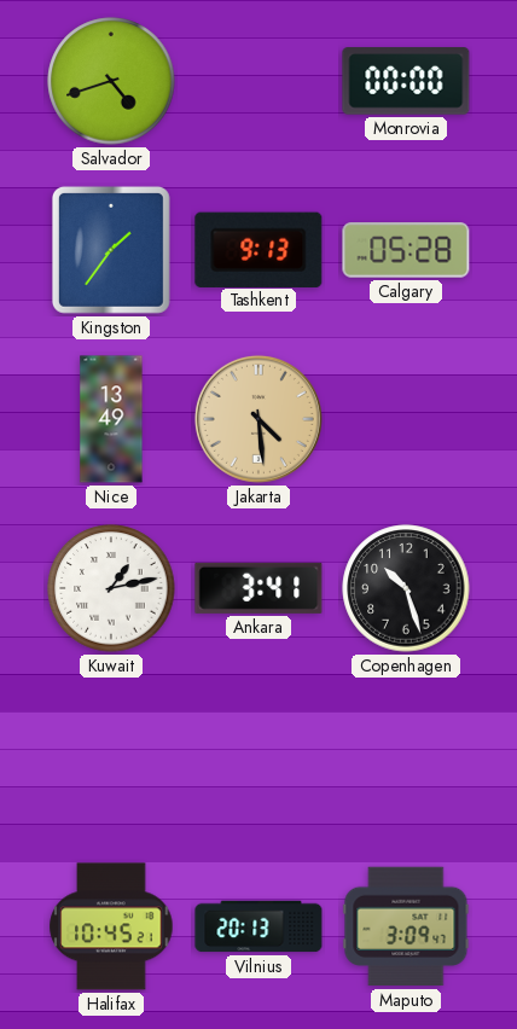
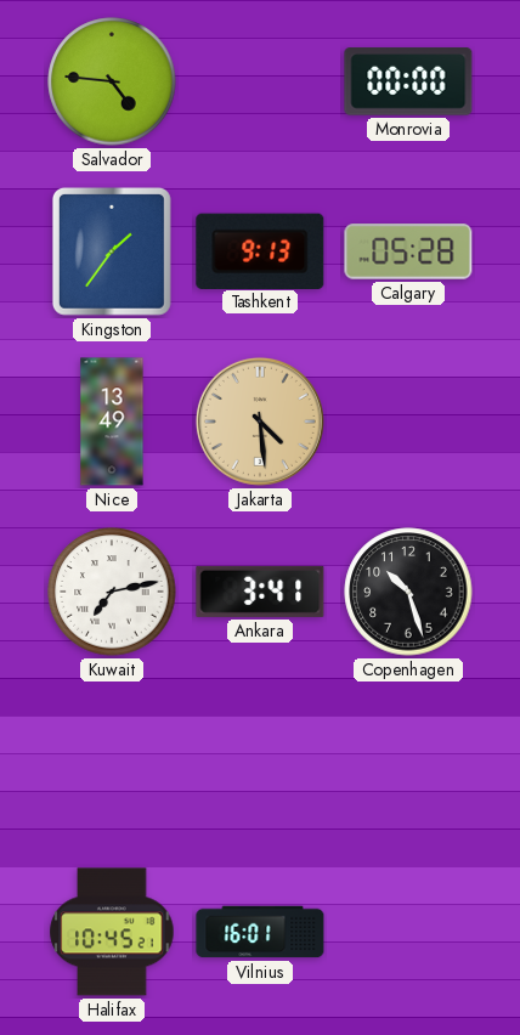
Salvador: 4:42 -> 4:46
Kuwait: 1:13 -> 7:13
Vilnius: 20:13 -> 16:01
Maputo: 3:09 -> none
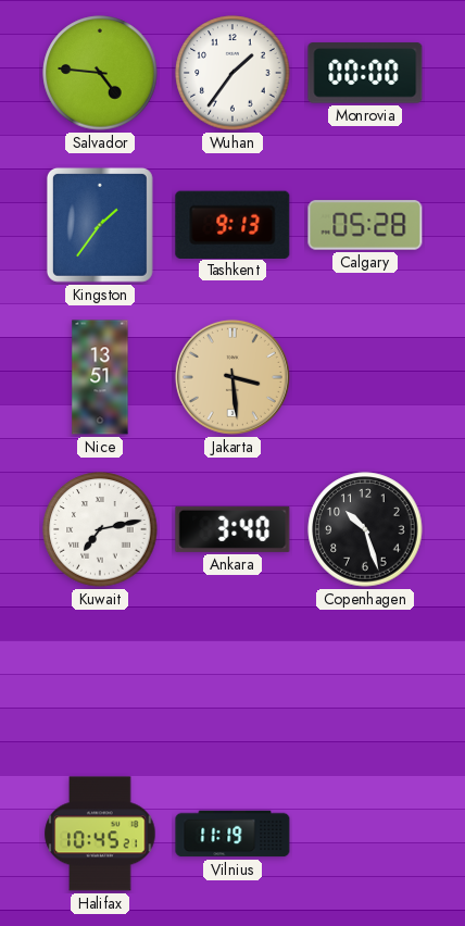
Wuhan: none -> 1:36
Nice: 13:49 -> 13:51
Jakarta: 4:29 -> 3:29
Ankara: 3:41 -> 3:40
Vilnius: 16:01 -> 11:19
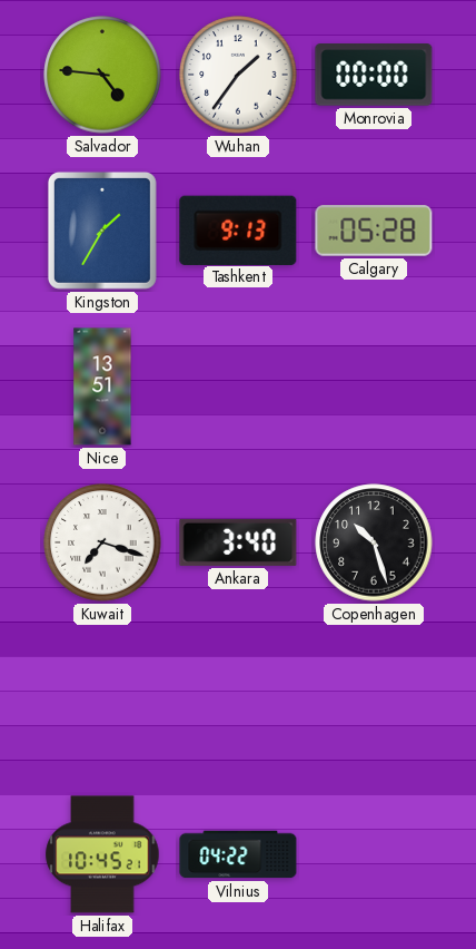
Kingston: 1:36 -> 1:35
Jakarta: 3:29 -> none
Kuwait: 7:13 -> 7:18
Vilnius: 11:19 -> 04:22
